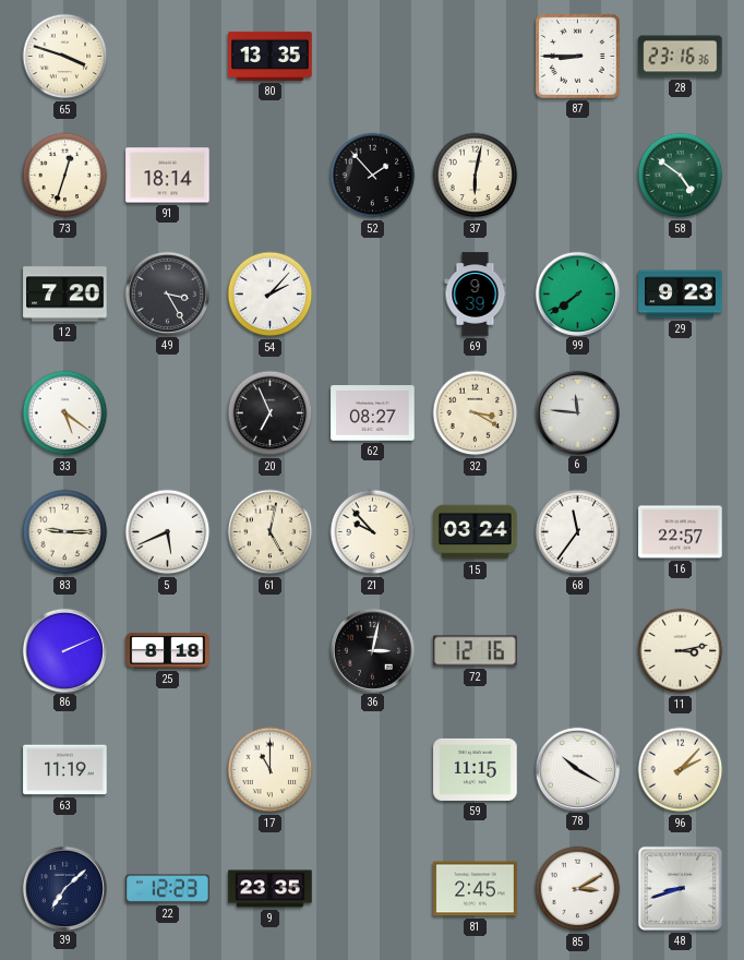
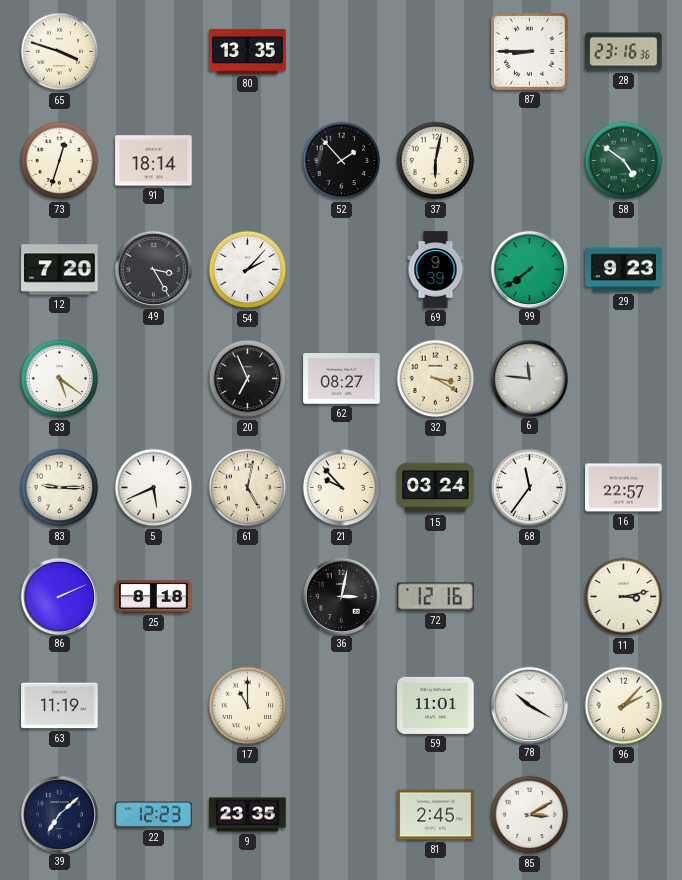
59: 11:15 -> 11:01
48: 8:42 -> none
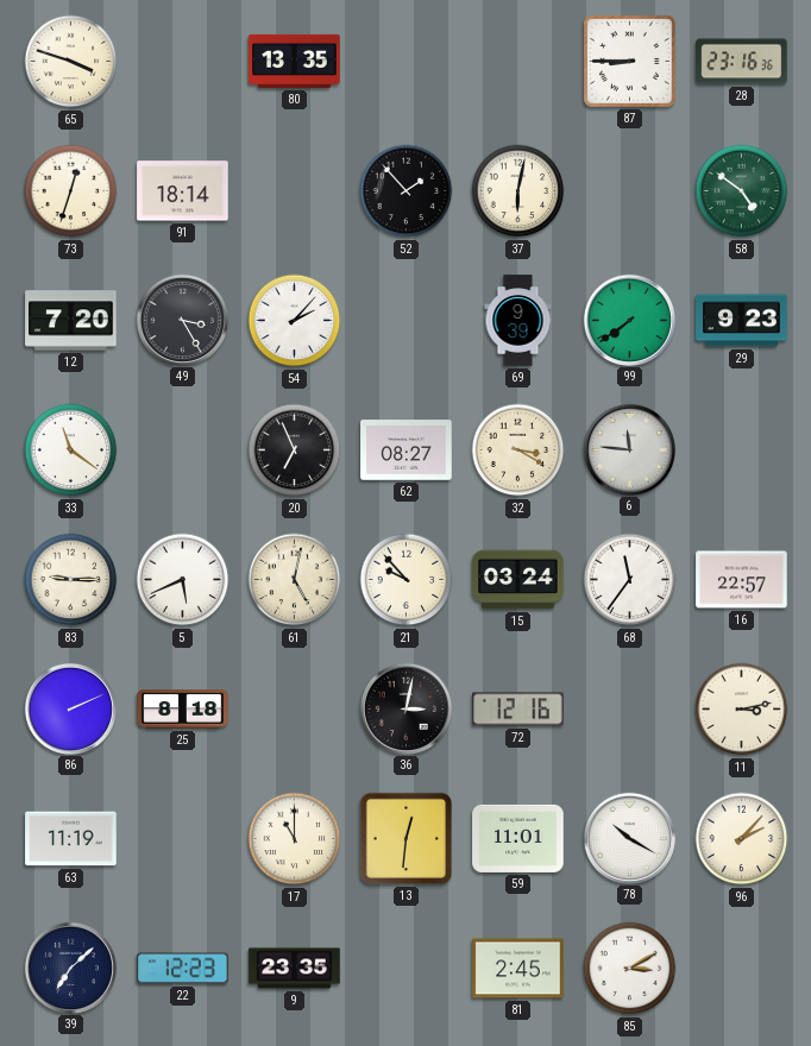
33: 5:21 -> 11:21
13: none -> 12:31
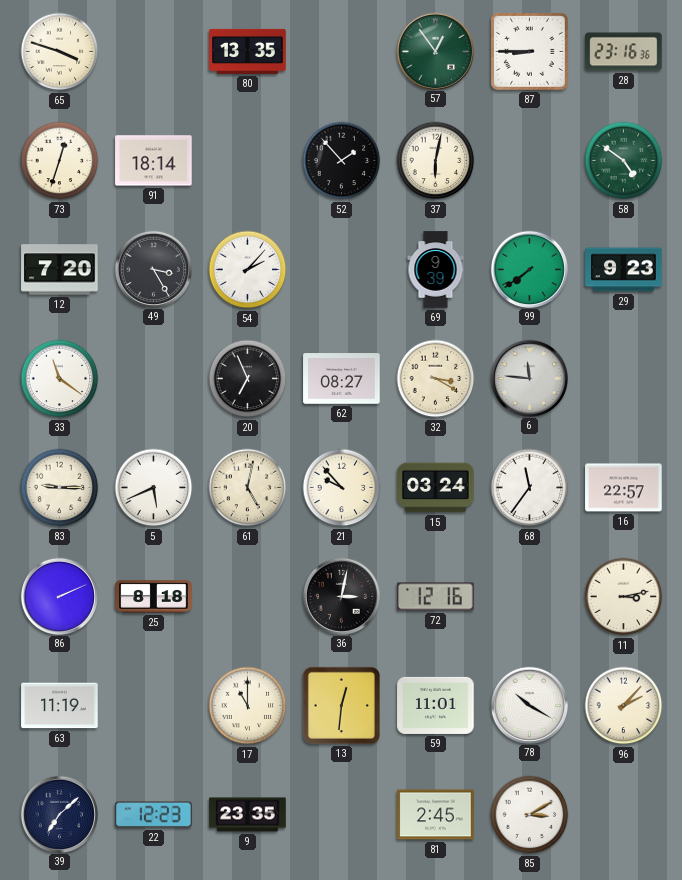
57: none -> 12:54
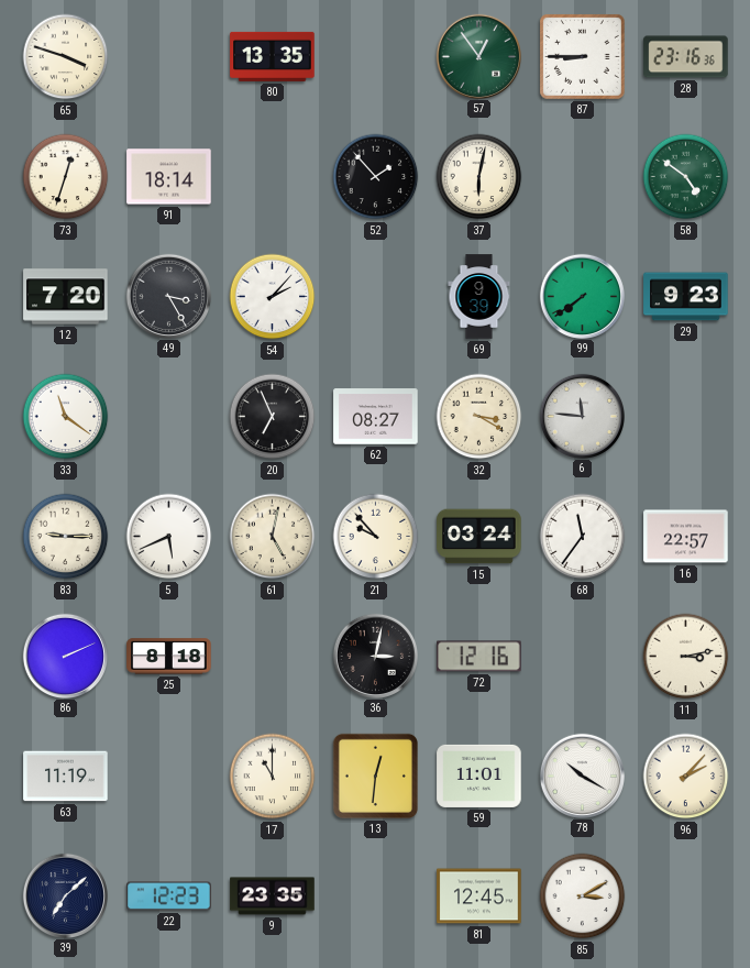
81: 2:45 -> 12:45
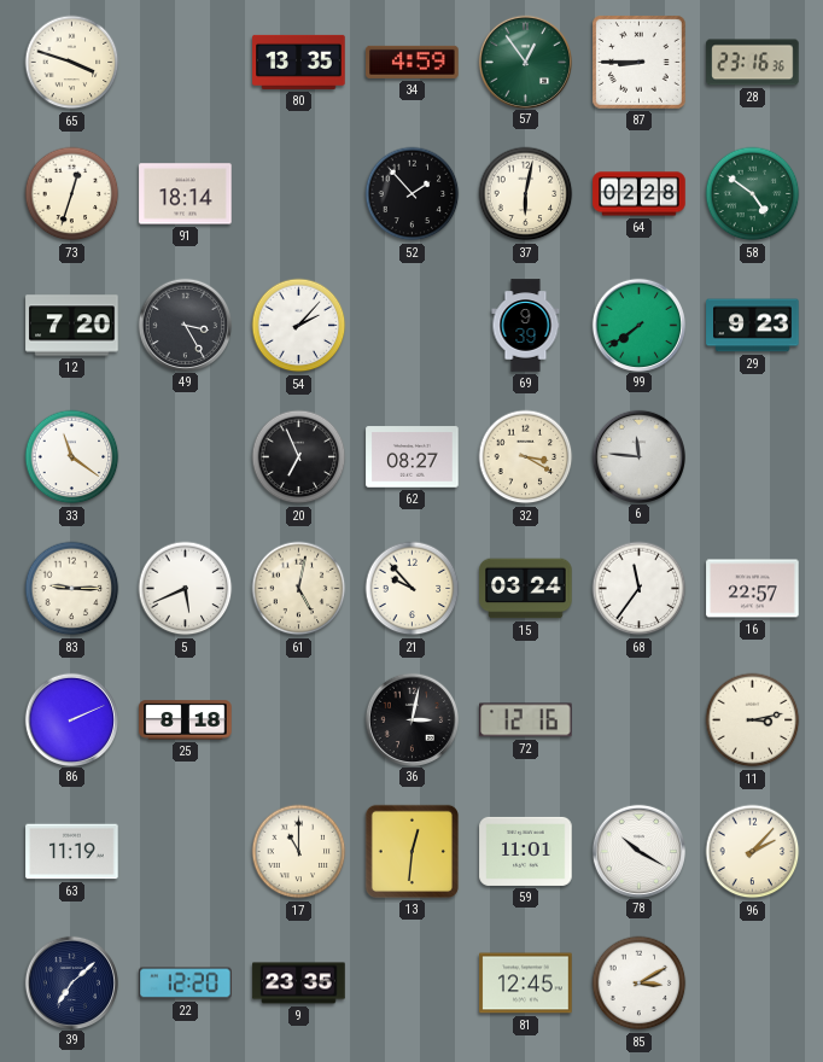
34: none -> 4:59
64: none -> 02:28
22: 12:23 -> 12:20
